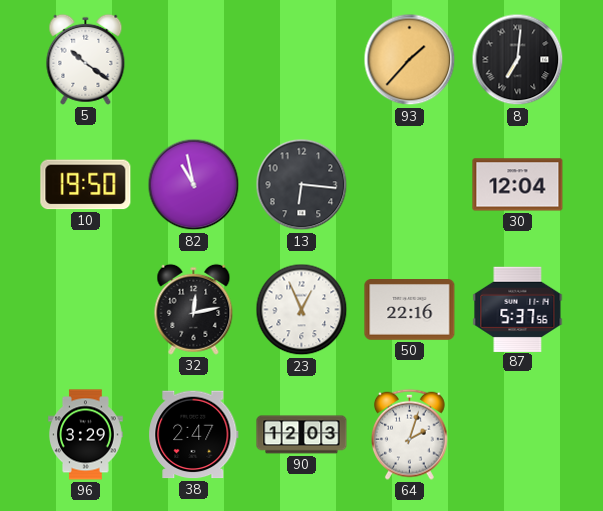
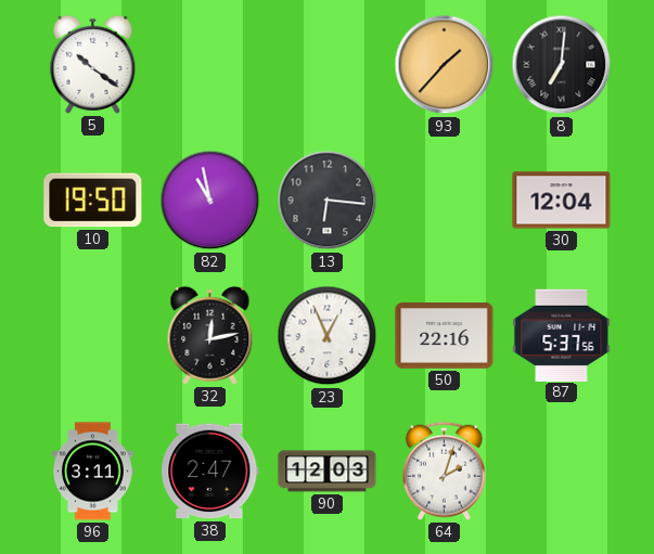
96: 3:29 -> 3:11
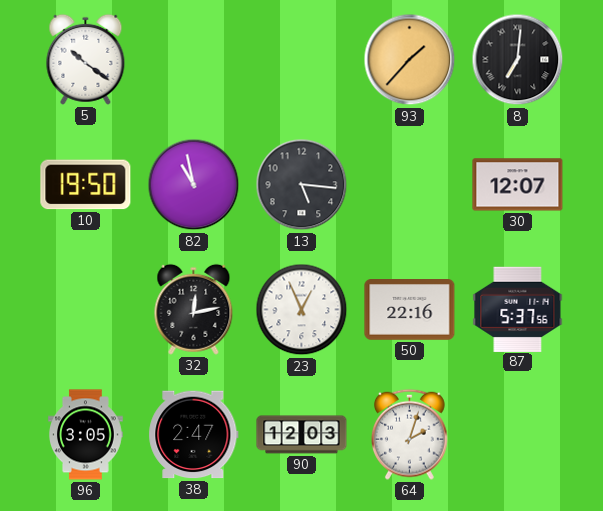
13: 6:16 -> 5:16
30: 12:04 -> 12:07
96: 3:11 -> 3:05
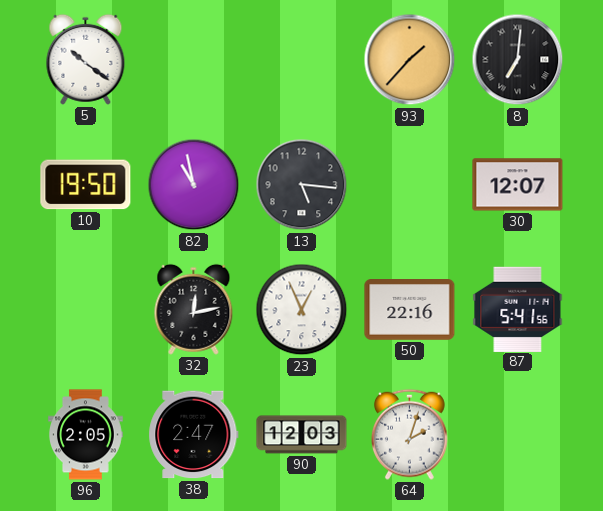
87: 5:37 -> 5:41
96: 3:05 -> 2:05
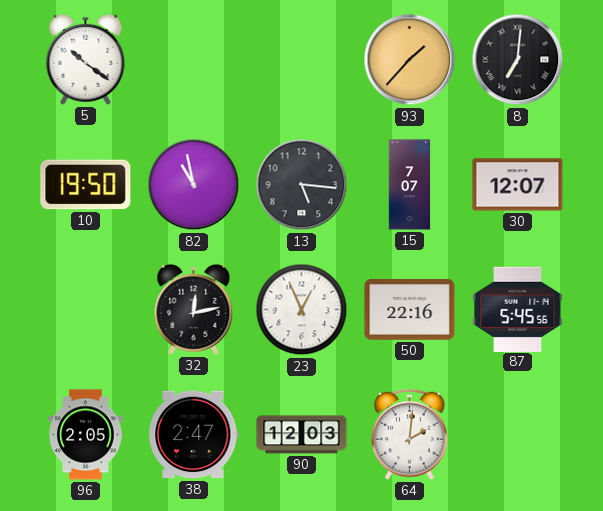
15: none -> 7:07
87: 5:41 -> 5:45
64: 2:03 -> 2:01
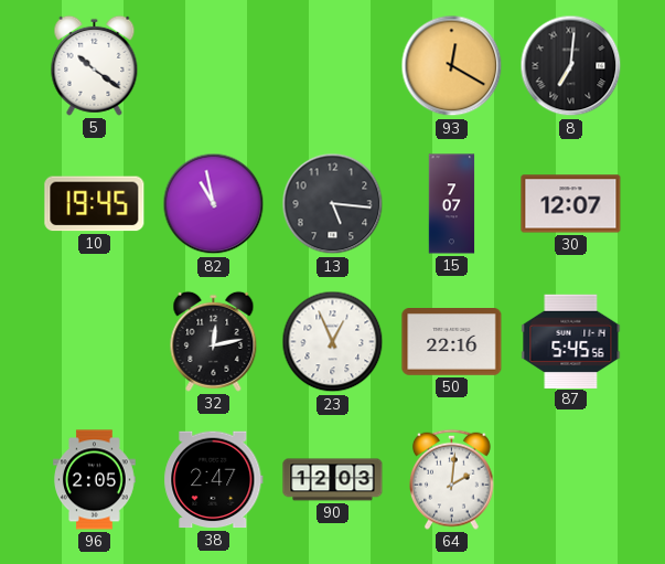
93: 1:37 -> 12:20
10: 19:50 -> 19:45
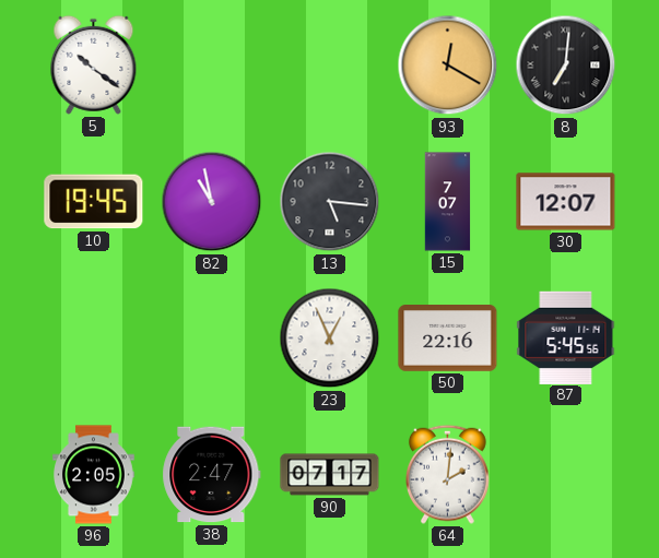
32: 12:13 -> none
90: 12:03 -> 07:17
